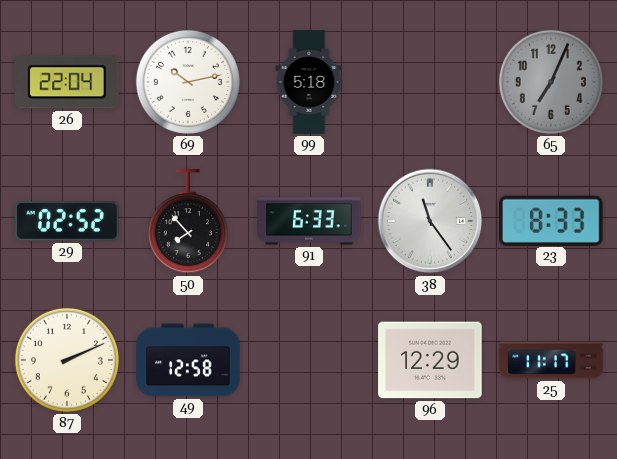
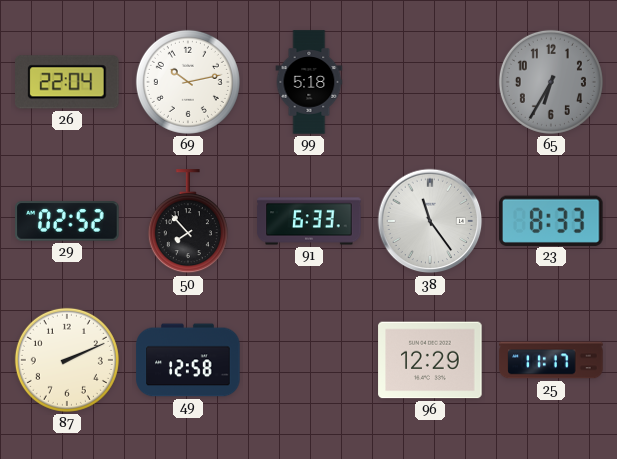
65: 7:04 -> 6:35
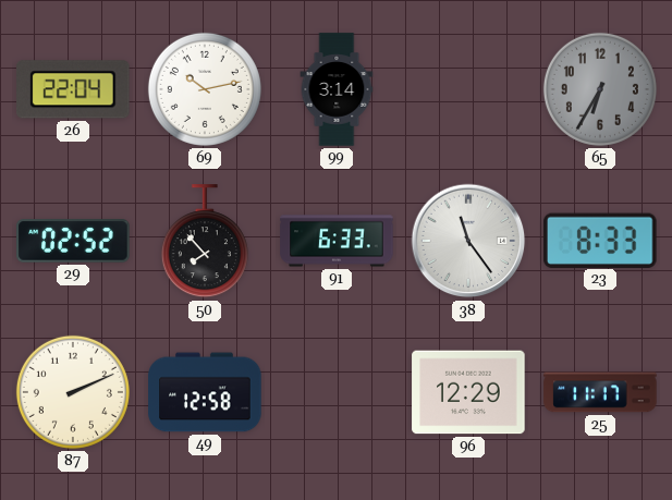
99: 5:18 -> 3:14
